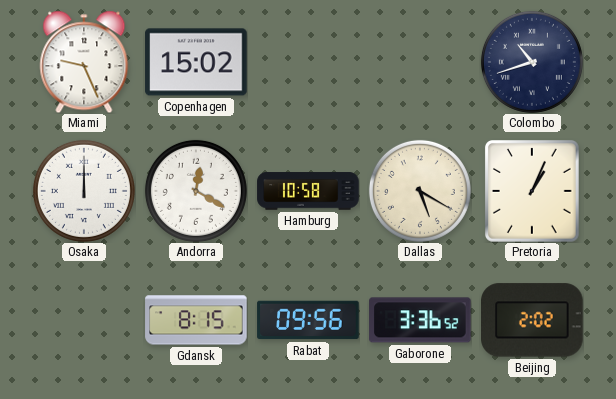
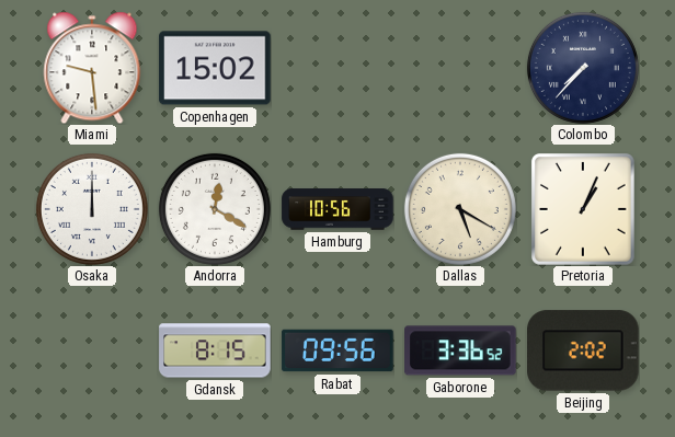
Miami: 9:26 -> 9:29
Colombo: 10:42 -> 7:37
Hamburg: 10:58 -> 10:56
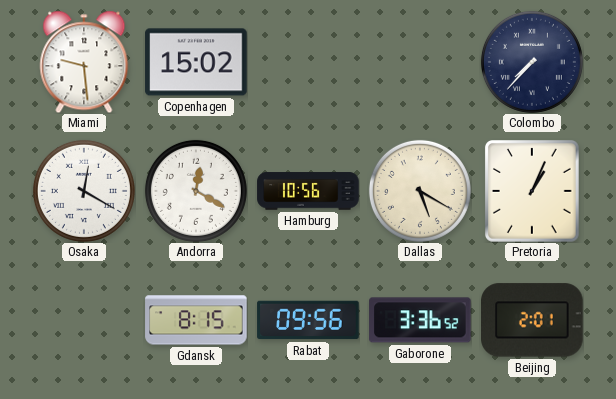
Osaka: 12:00 -> 12:20
Beijing: 2:02 -> 2:01
